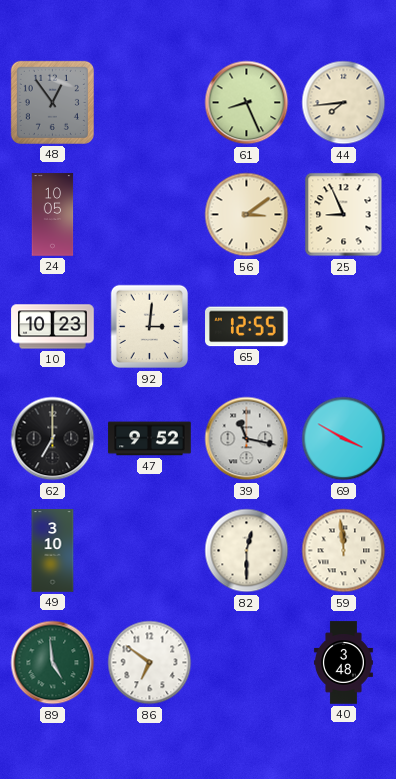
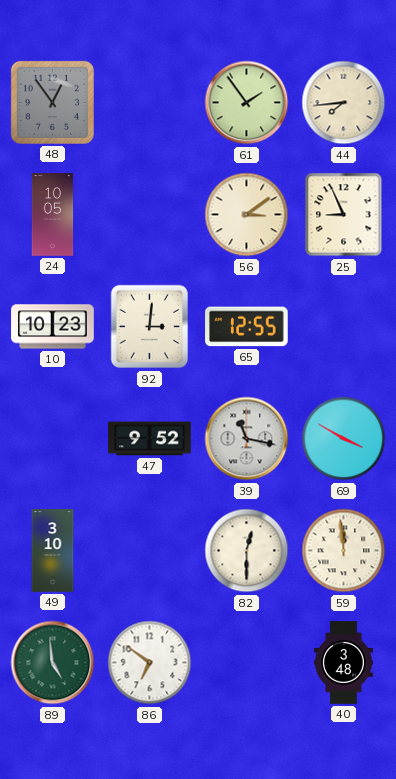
61: 8:26 -> 1:54
62: 7:00 -> none
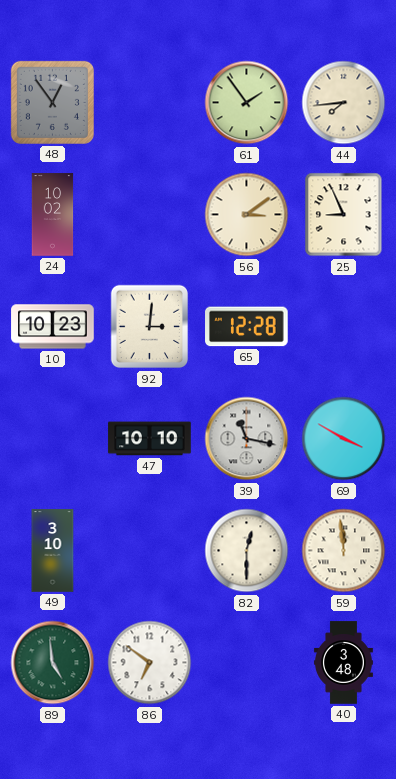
24: 10:05 -> 10:02
65: 12:55 -> 12:28
47: 9:52 -> 10:10
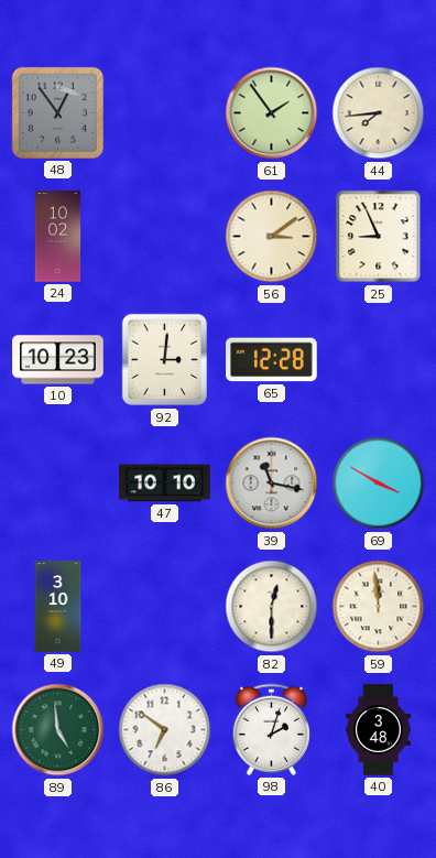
98: none -> 2:03
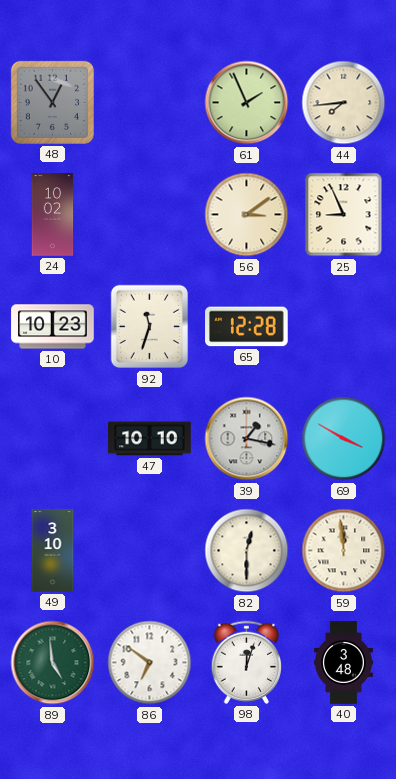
61: 1:54 -> 1:56
92: 3:01 -> 11:33
39: 11:17 -> 1:17
98: 2:03 -> 12:03
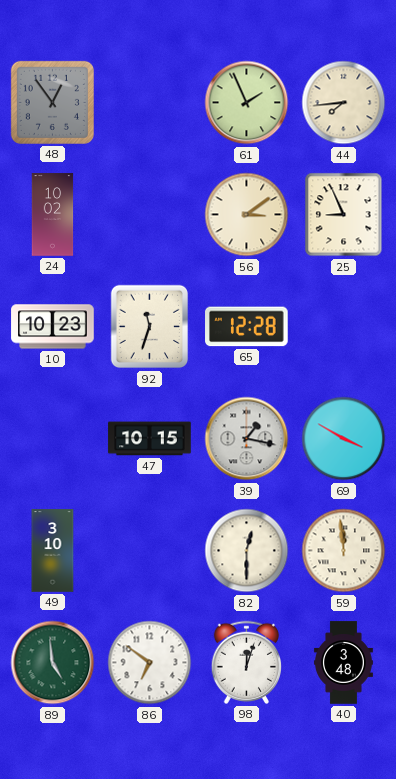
47: 10:10 -> 10:15
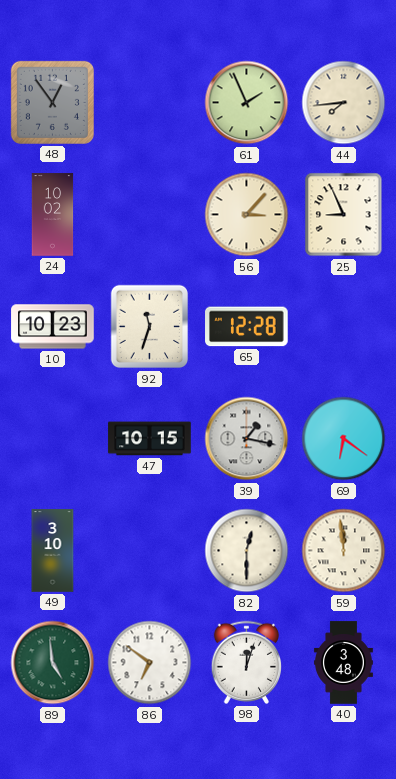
56: 3:09 -> 3:07
69: 3:50 -> 6:21
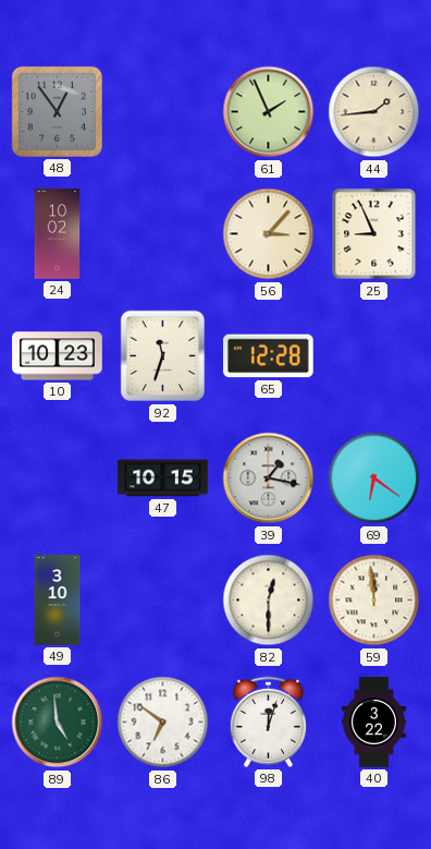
44: 7:44 -> 1:44
40: 3:48 -> 3:22
